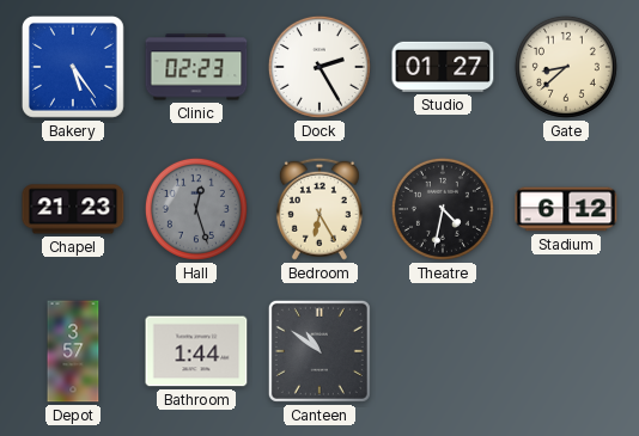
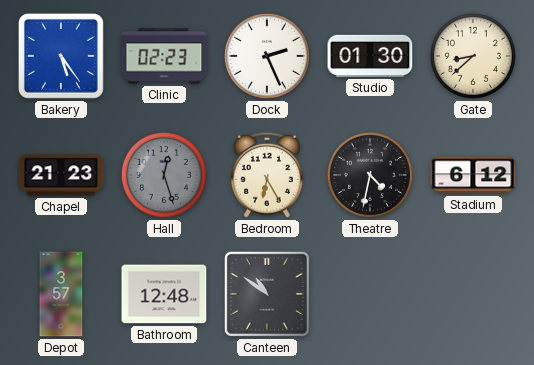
Dock: 2:25 -> 2:26
Studio: 01:27 -> 01:30
Bathroom: 1:44 -> 12:48
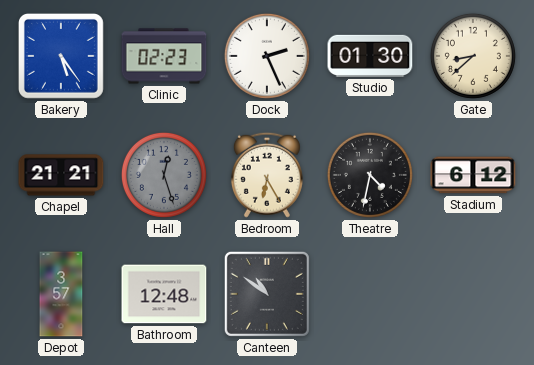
Chapel: 21:23 -> 21:21
